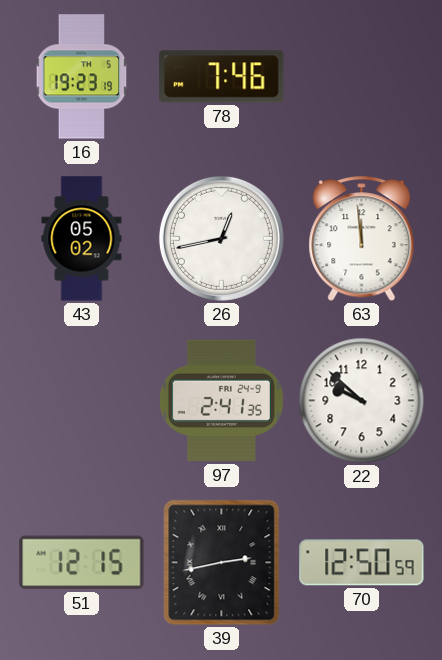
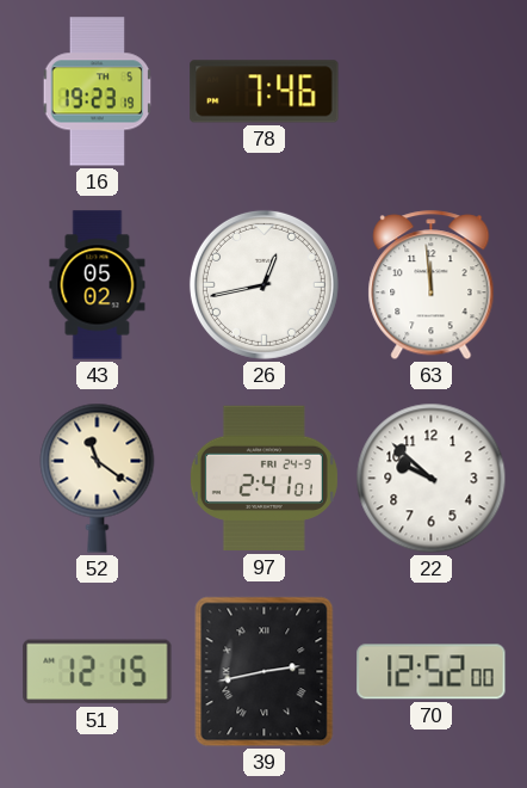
52: none -> 11:21
97: 2:41:35 -> 2:41:01
70: 12:50 -> 12:52
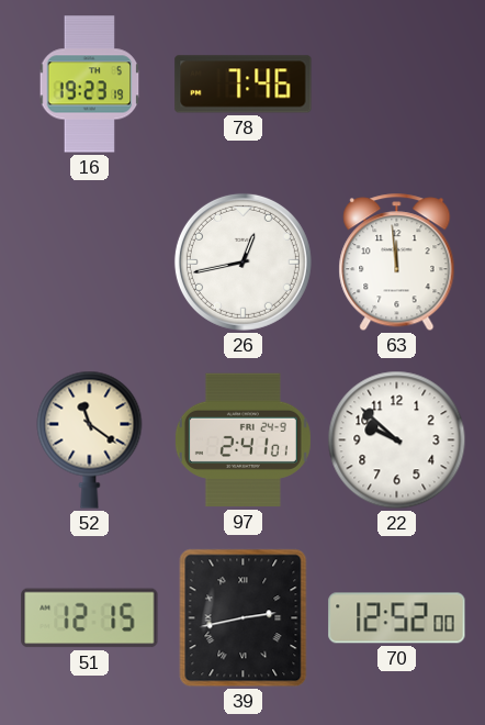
43: 05:02 -> none
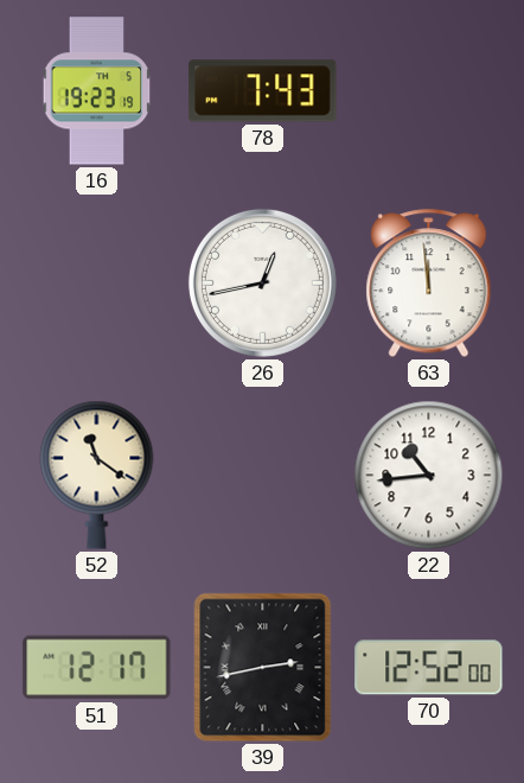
78: 7:46 -> 7:43
97: 2:41 -> none
22: 9:52 -> 10:44
51: 12:15 -> 12:17
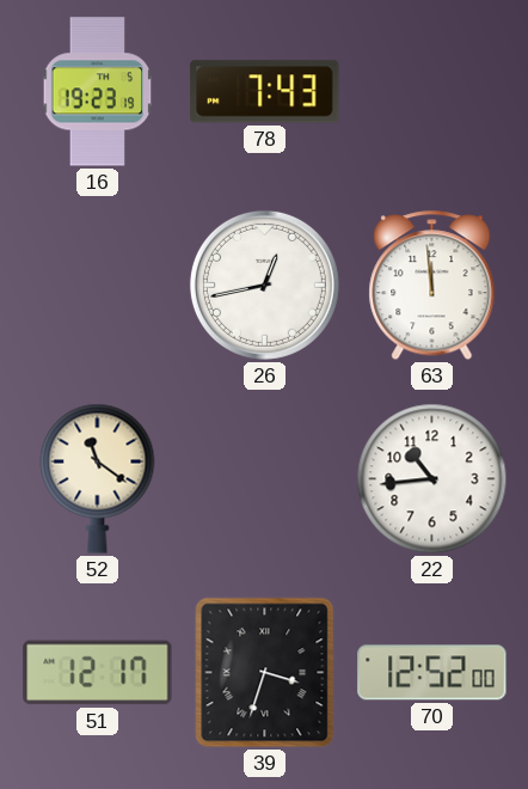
39: 2:43 -> 3:33
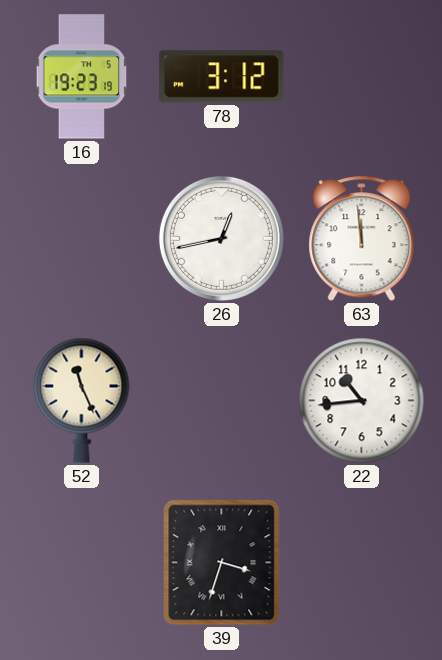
78: 7:43 -> 3:12
52: 11:21 -> 11:26
51: 12:17 -> none
70: 12:52 -> none
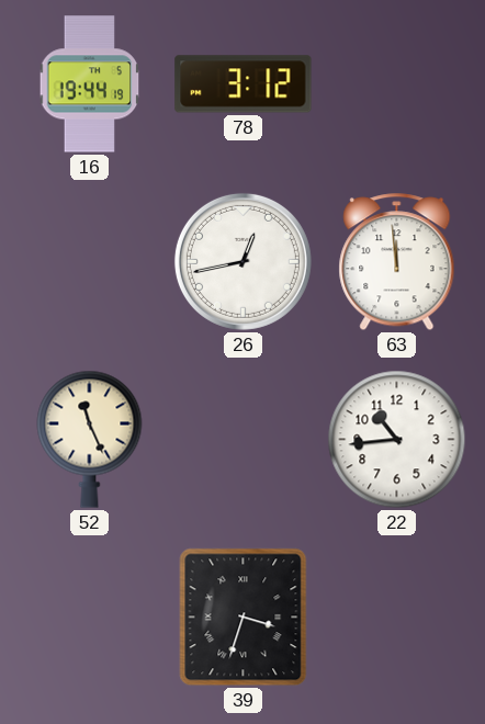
16: 19:23 -> 19:44
